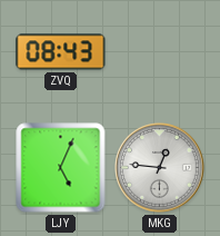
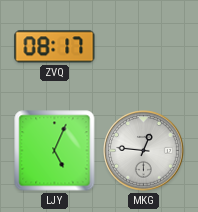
ZVQ: 08:43 -> 08:17
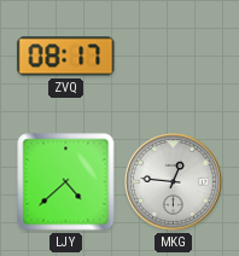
LJY: 5:04 -> 4:38
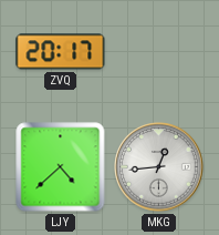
ZVQ: 08:17 -> 20:17
MKG: 12:46 -> 12:44
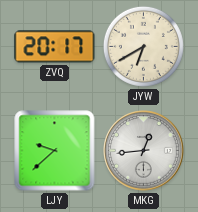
JYW: none -> 6:40
LJY: 4:38 -> 9:38
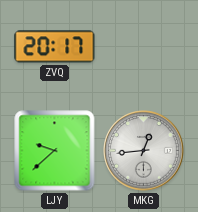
JYW: 6:40 -> none
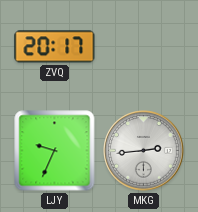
LJY: 9:38 -> 9:34
MKG: 12:44 -> 2:44
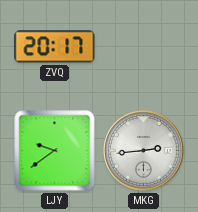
LJY: 9:34 -> 9:39
